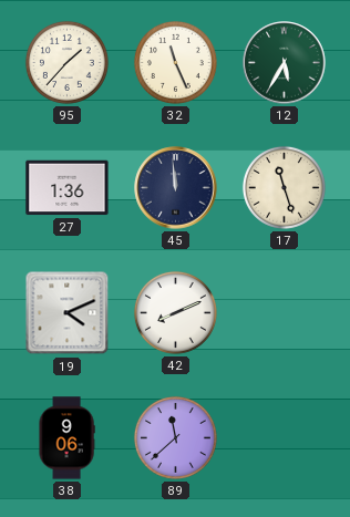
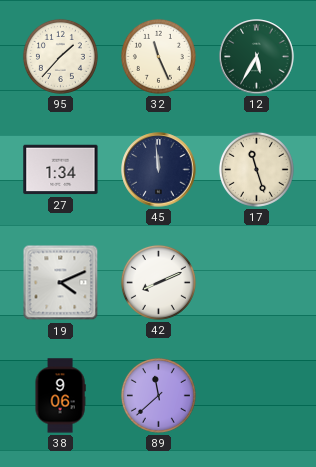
27: 1:36 -> 1:34
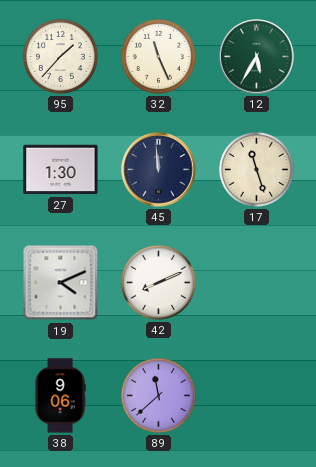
27: 1:34 -> 1:30
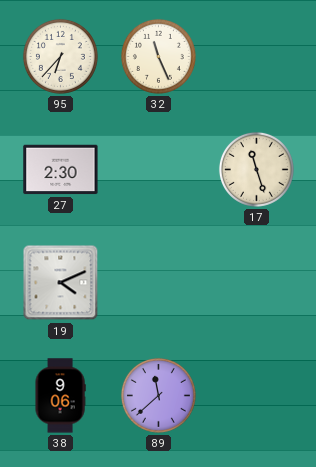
95: 1:37 -> 6:37
12: 5:35 -> none
27: 1:30 -> 2:30
45: 11:59 -> none
42: 8:11 -> none
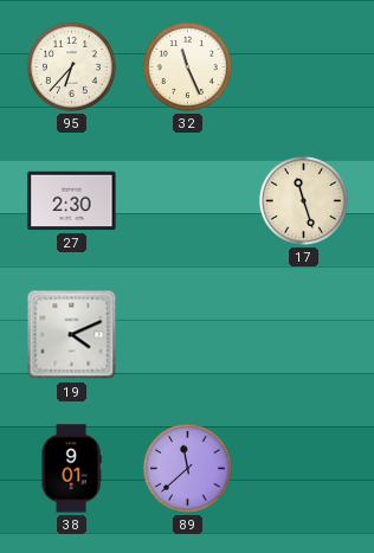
38: 9:06 -> 9:01
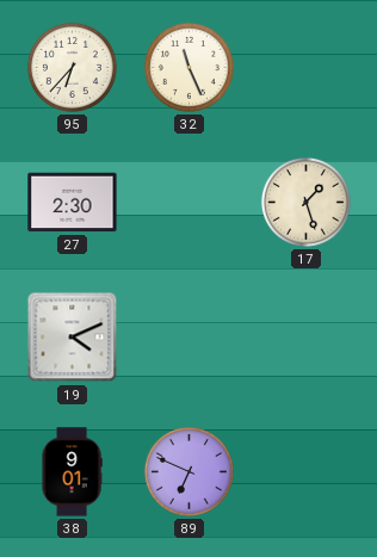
17: 11:27 -> 1:27
89: 11:38 -> 6:49
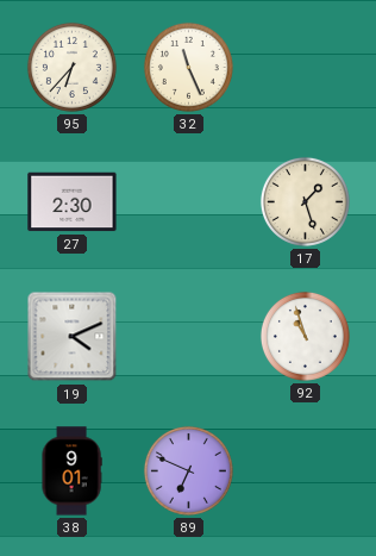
92: none -> 10:57
